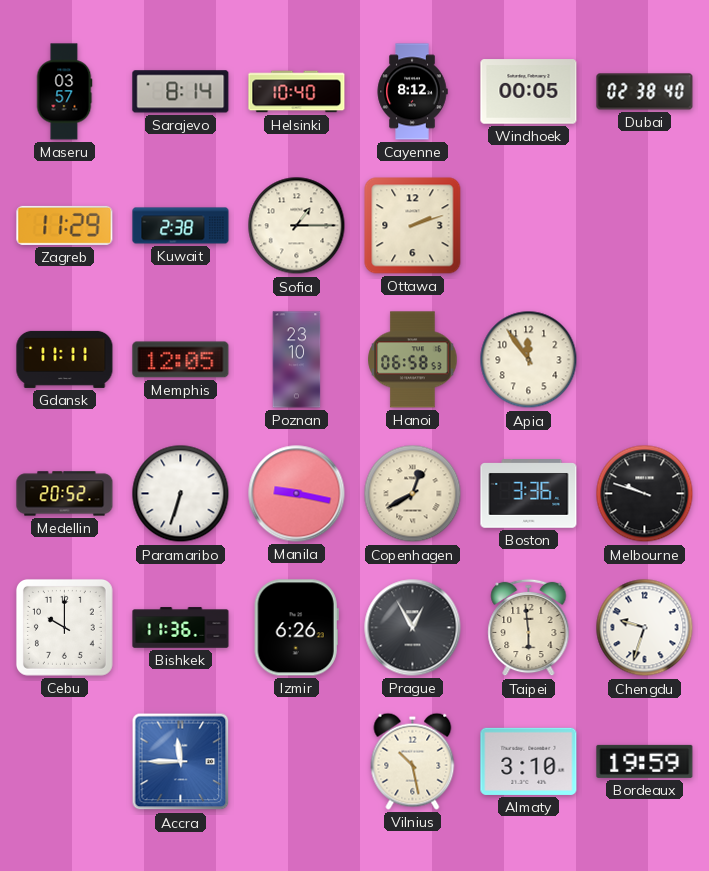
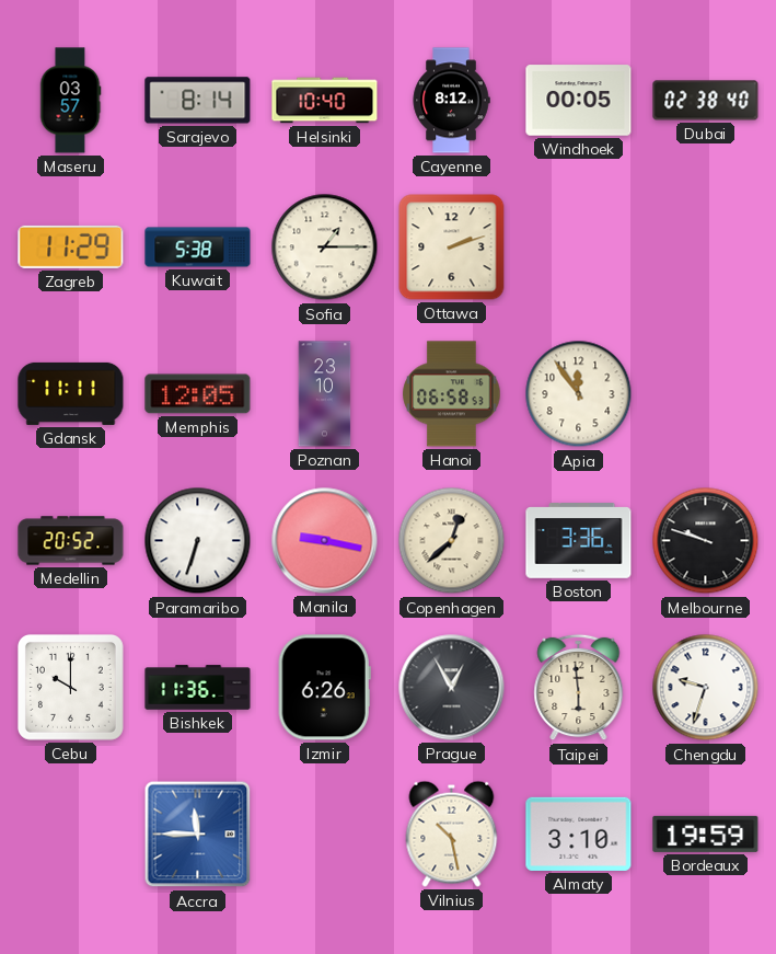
Kuwait: 2:38 -> 5:38
Copenhagen: 12:40 -> 12:38
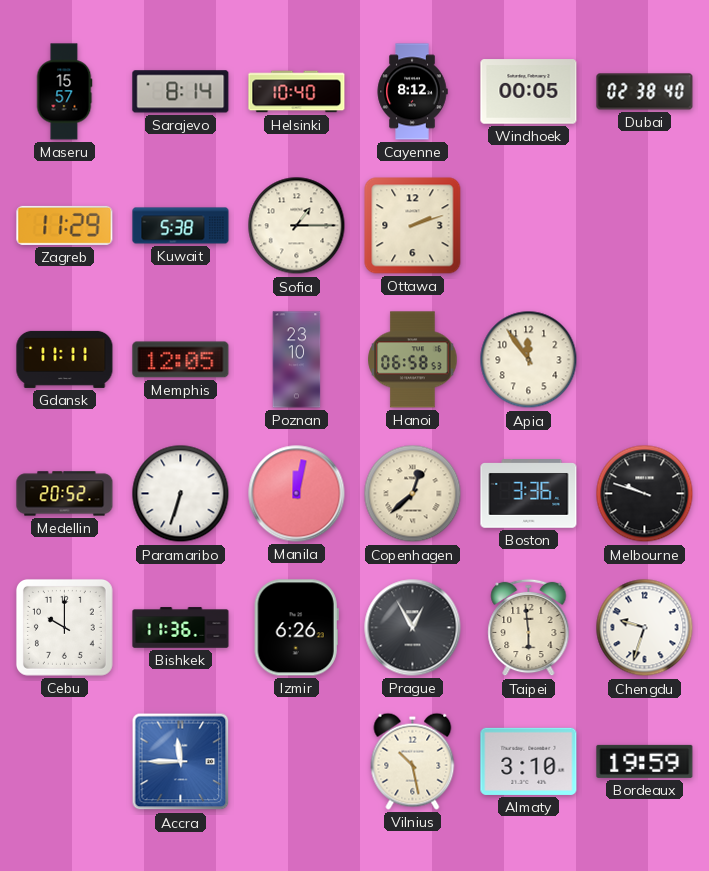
Maseru: 03:57 -> 15:57
Manila: 9:17 -> 12:02
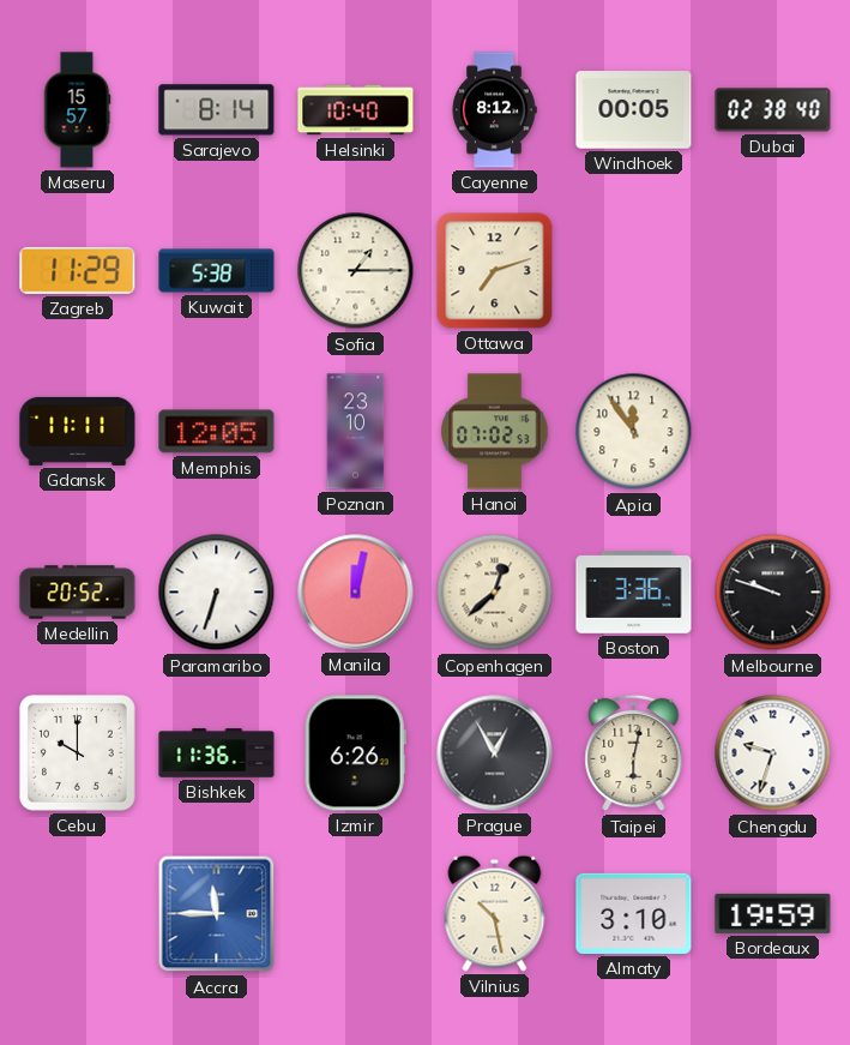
Ottawa: 2:12 -> 7:12
Hanoi: 06:58 -> 07:02
Taipei: 5:59 -> 6:02
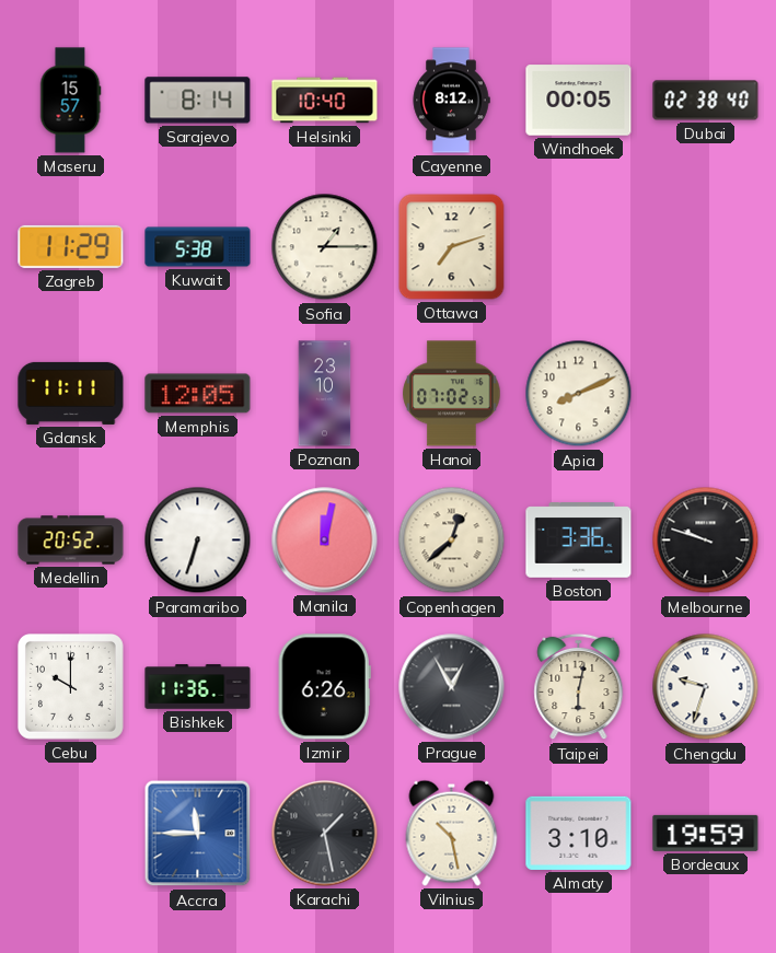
Apia: 11:54 -> 8:11
Karachi: none -> 1:28
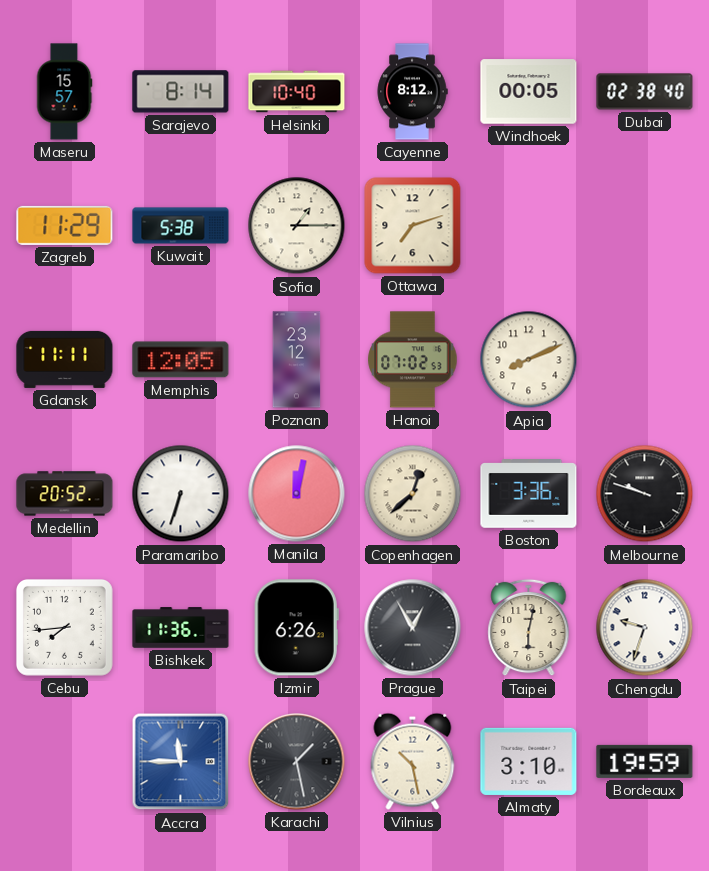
Poznan: 23:10 -> 23:12
Cebu: 10:00 -> 7:44
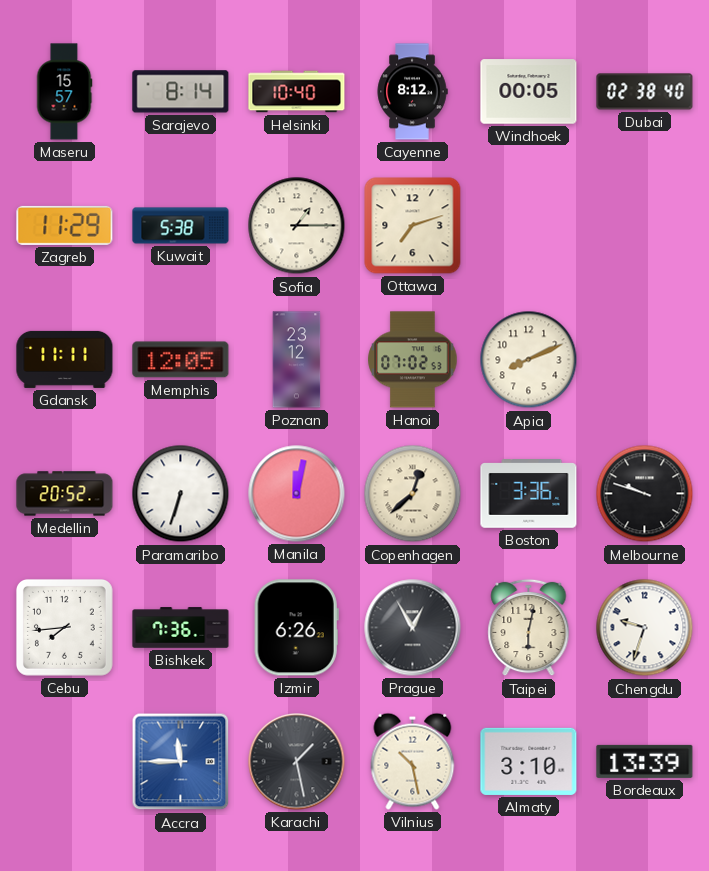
Bishkek: 11:36 -> 7:36
Bordeaux: 19:59 -> 13:39
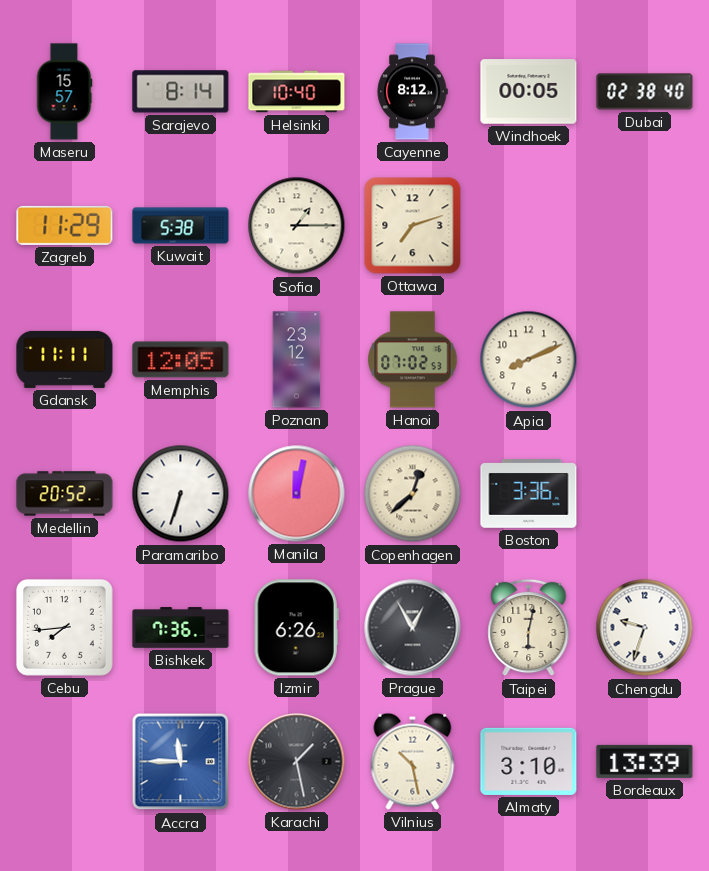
Melbourne: 9:48 -> none
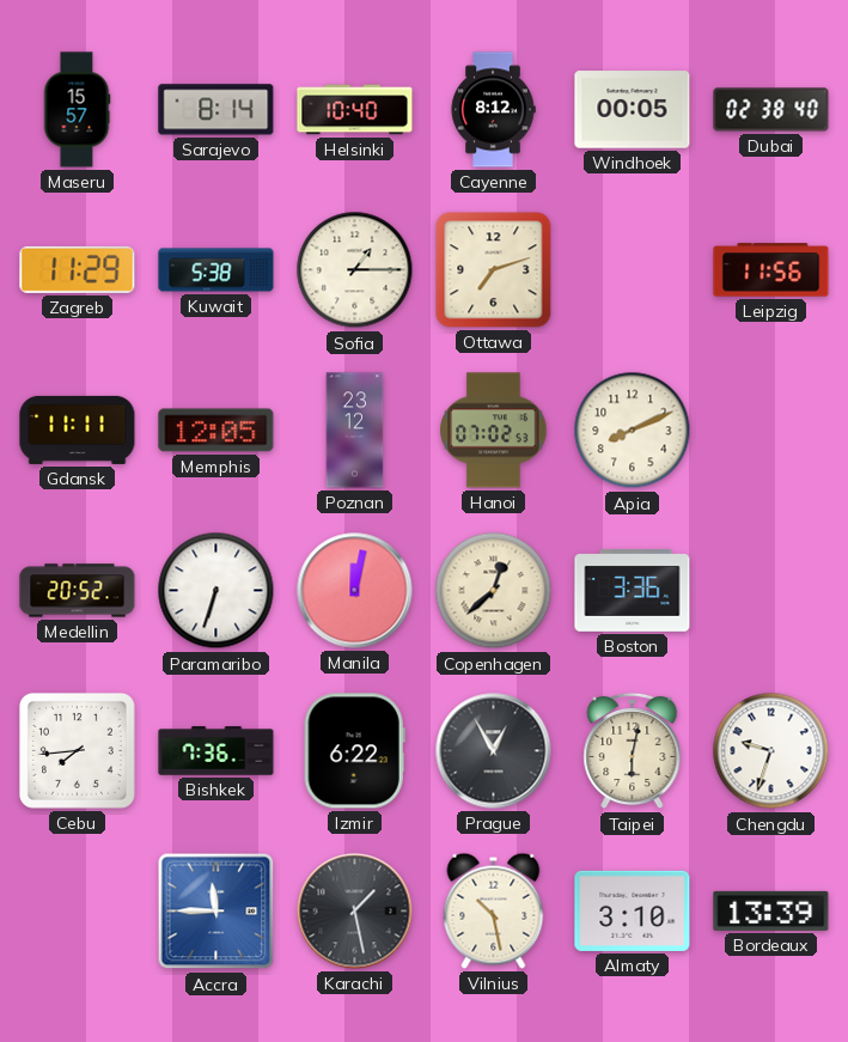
Leipzig: none -> 11:56
Izmir: 6:26 -> 6:22
